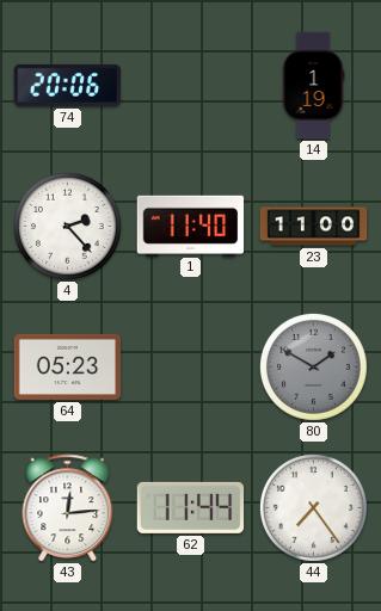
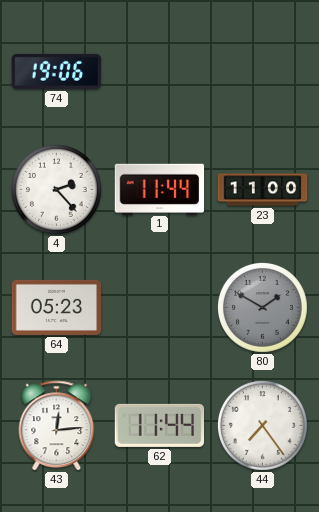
74: 20:06 -> 19:06
14: 1:19 -> none
1: 11:40 -> 11:44
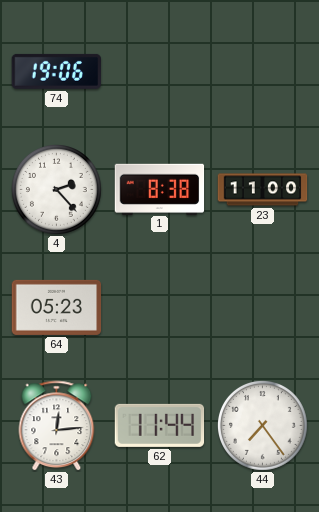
1: 11:44 -> 8:38
80: 1:50 -> none
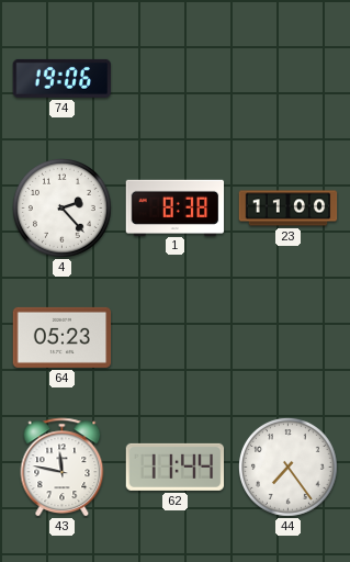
43: 12:14 -> 11:47
